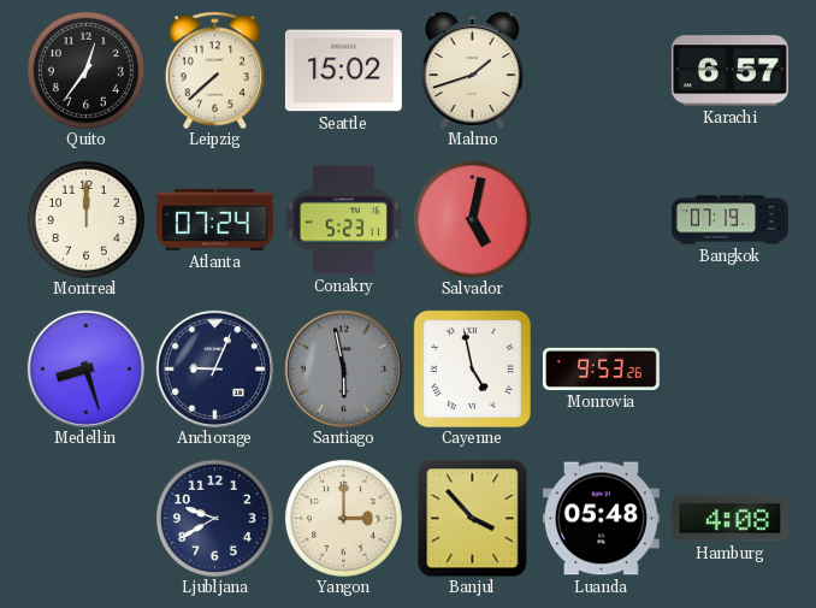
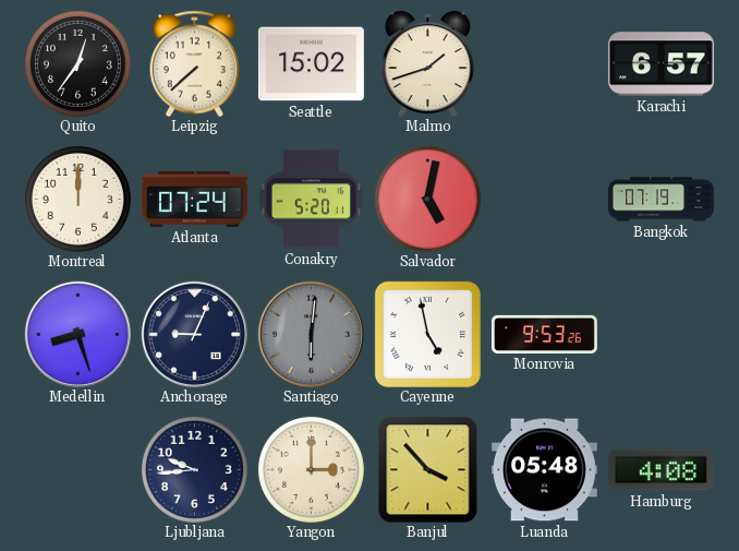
Conakry: 5:23 -> 5:20
Santiago: 5:58 -> 6:01
Ljubljana: 9:40 -> 9:44
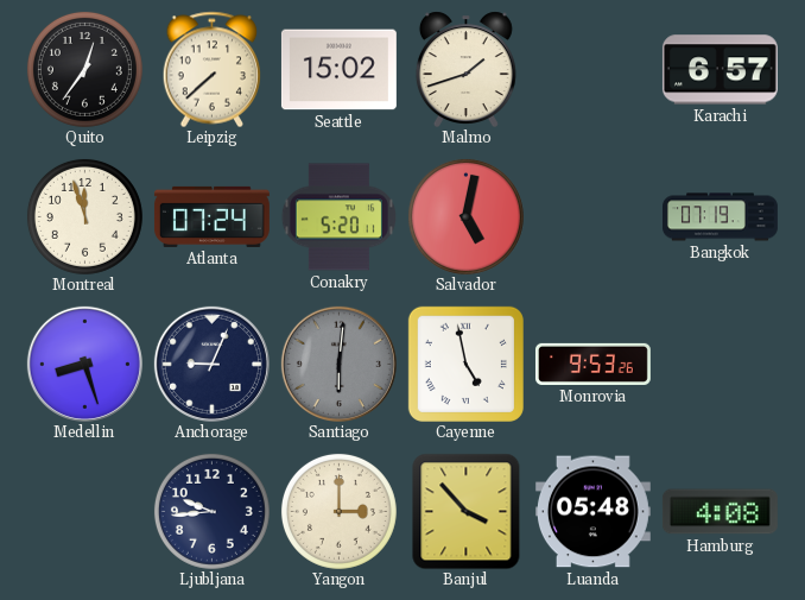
Montreal: 12:00 -> 11:57
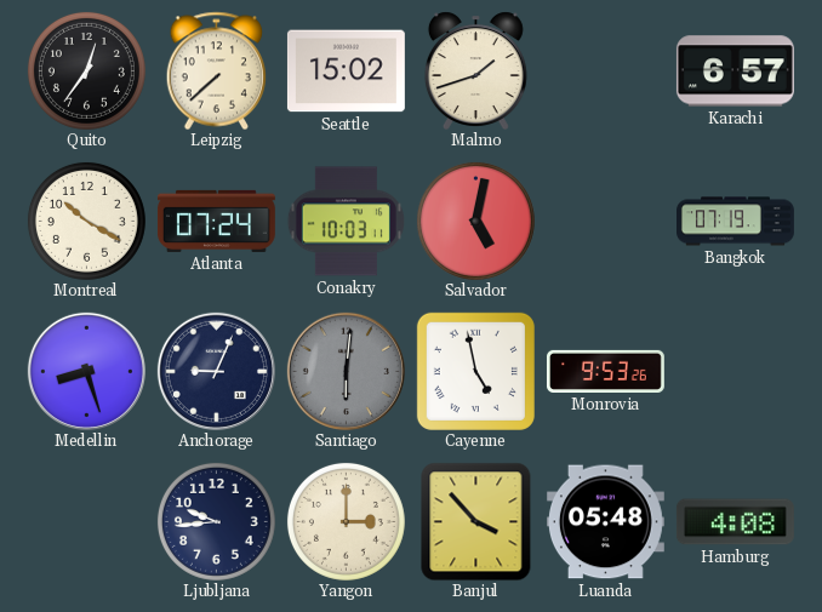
Montreal: 11:57 -> 10:20
Conakry: 5:20 -> 10:03
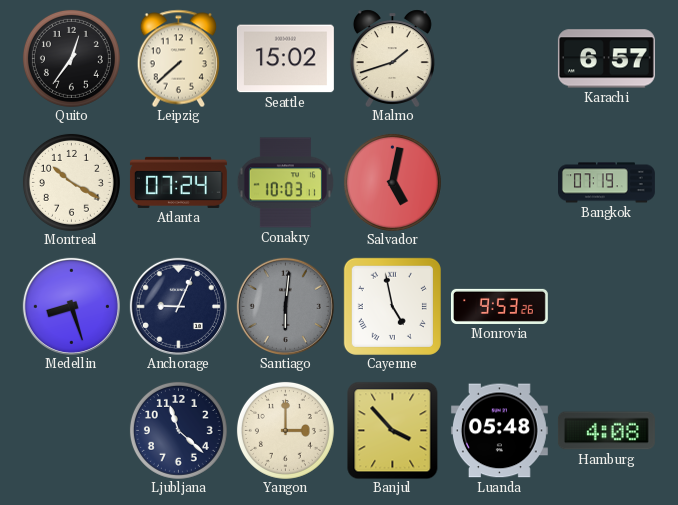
Ljubljana: 9:44 -> 11:22
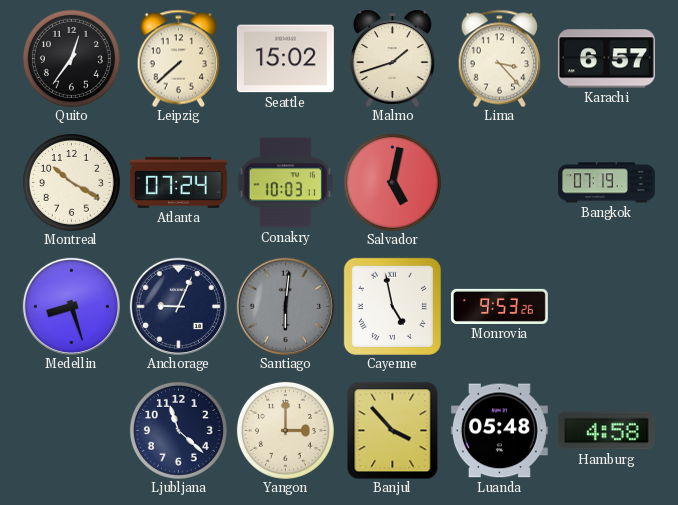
Lima: none -> 3:23
Hamburg: 4:08 -> 4:58
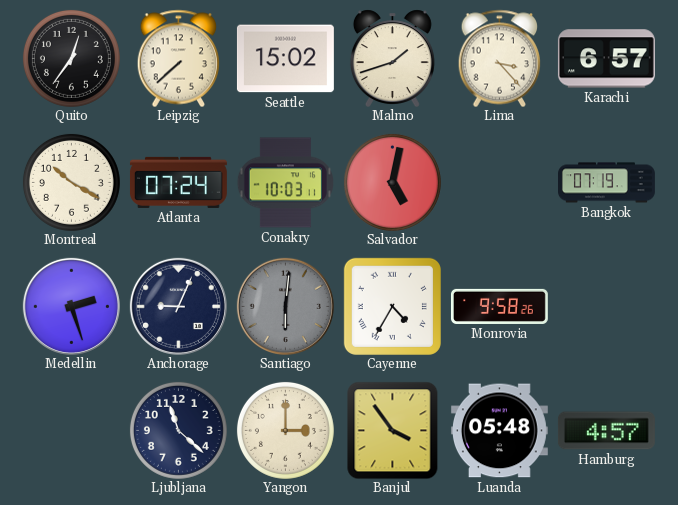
Medellin: 8:27 -> 2:27
Cayenne: 4:58 -> 4:35
Monrovia: 9:53 -> 9:58
Banjul: 3:53 -> 3:54
Hamburg: 4:58 -> 4:57
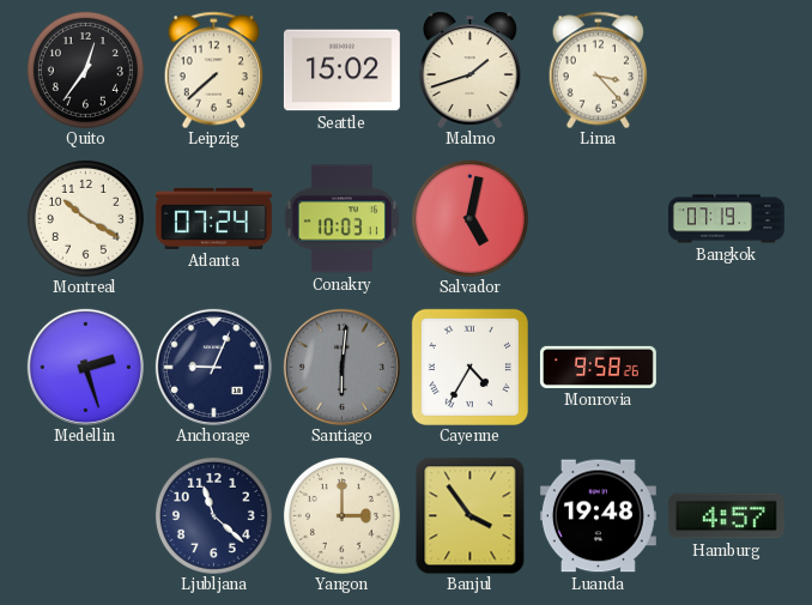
Karachi: 6:57 -> none
Luanda: 05:48 -> 19:48
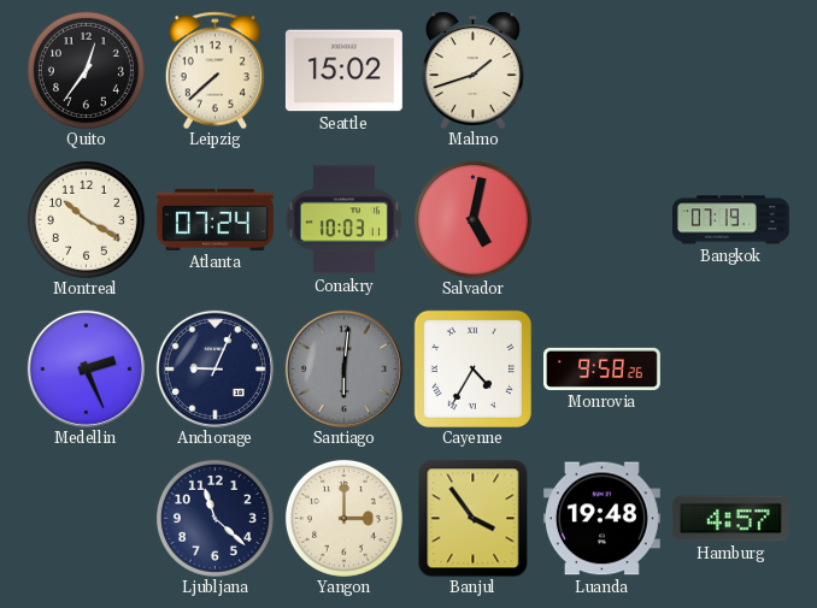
Lima: 3:23 -> none
Medellin: 2:27 -> 2:26
